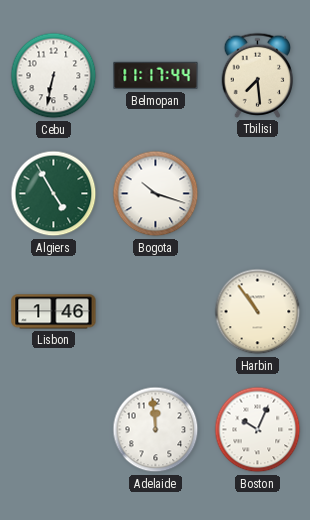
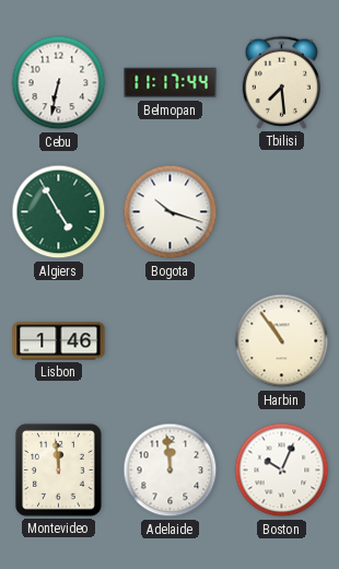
Montevideo: none -> 11:59
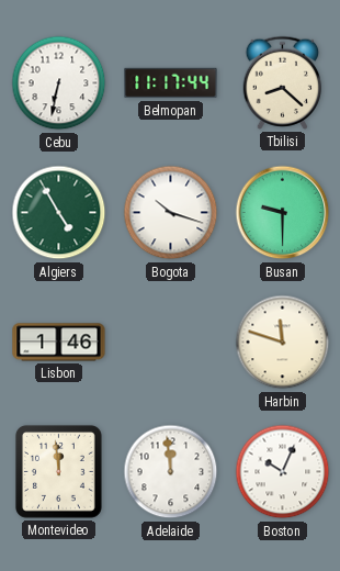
Tbilisi: 7:29 -> 8:22
Busan: none -> 9:30
Harbin: 10:54 -> 11:48
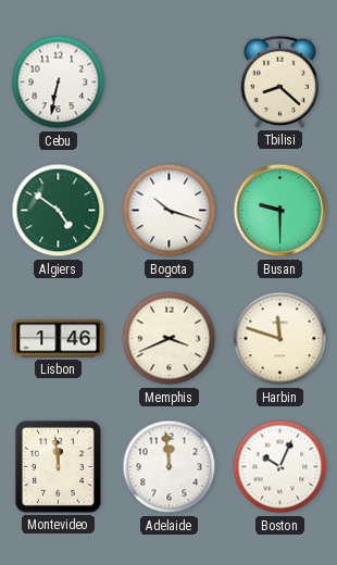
Belmopan: 11:17 -> none
Algiers: 4:55 -> 4:51
Memphis: none -> 3:41
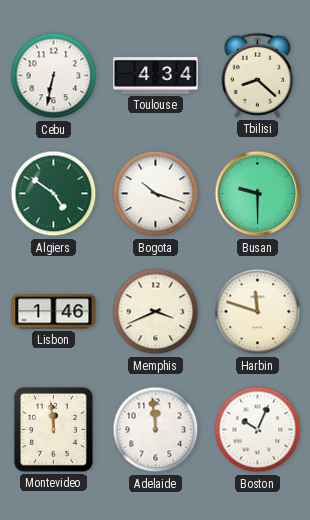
Toulouse: none -> 4:34
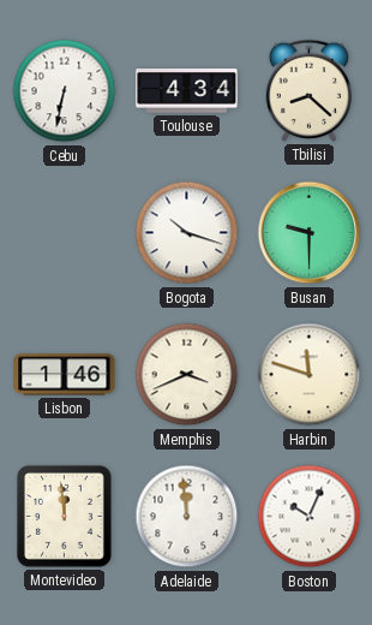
Algiers: 4:51 -> none
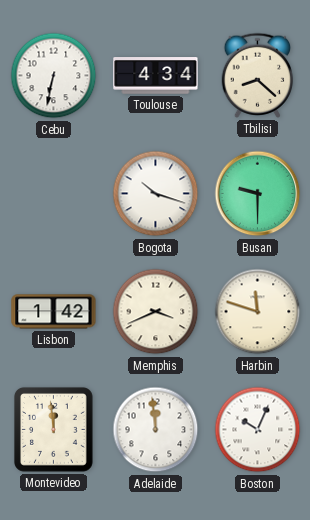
Lisbon: 1:46 -> 1:42
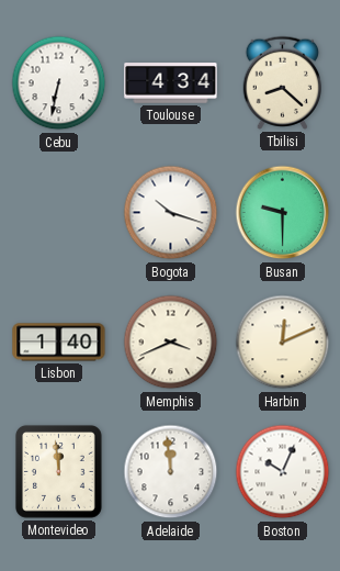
Lisbon: 1:42 -> 1:40
Harbin: 11:48 -> 12:11
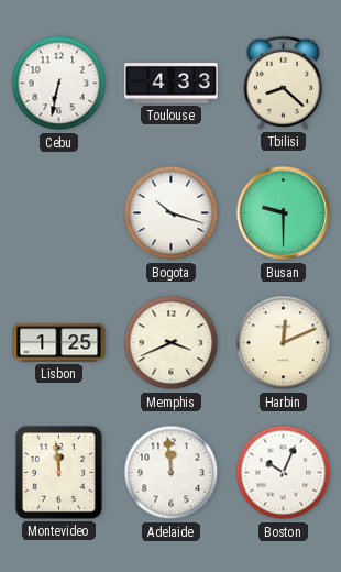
Toulouse: 4:34 -> 4:33
Lisbon: 1:40 -> 1:25
